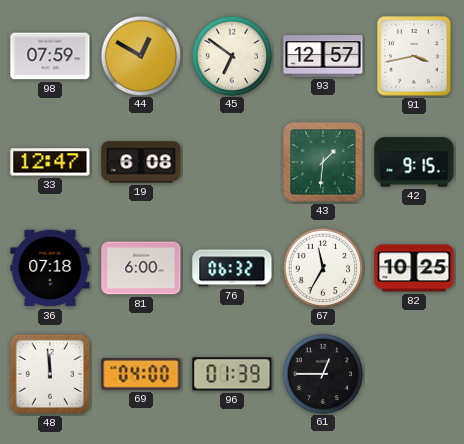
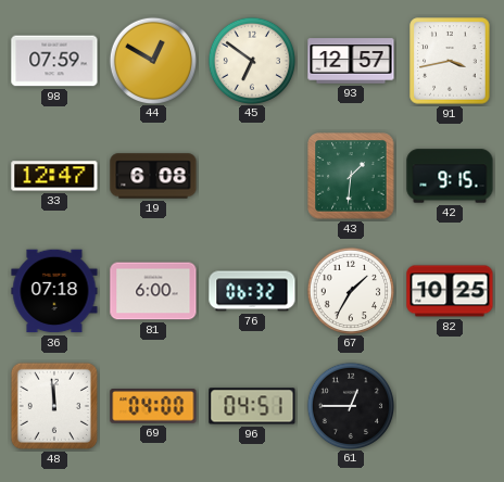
67: 11:35 -> 1:35
96: 01:39 -> 04:51
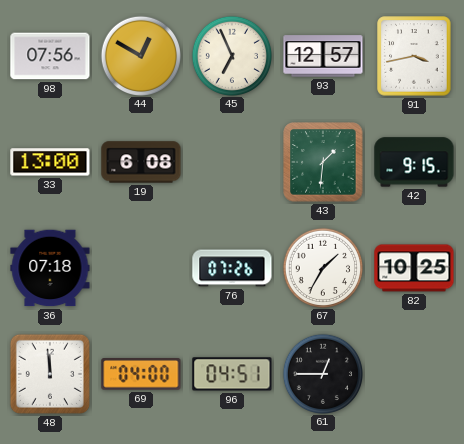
98: 07:59 -> 07:56
45: 6:51 -> 6:56
33: 12:47 -> 13:00
81: 6:00 -> none
76: 06:32 -> 07:26
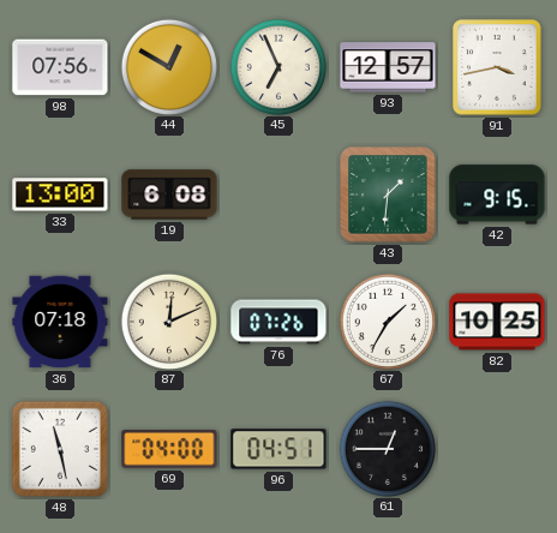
87: none -> 12:11
48: 11:59 -> 11:28
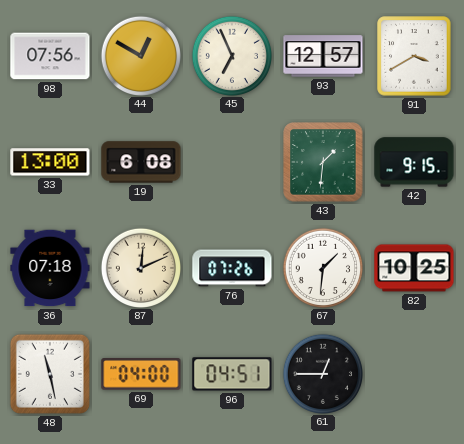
91: 3:43 -> 3:40
67: 1:35 -> 1:31
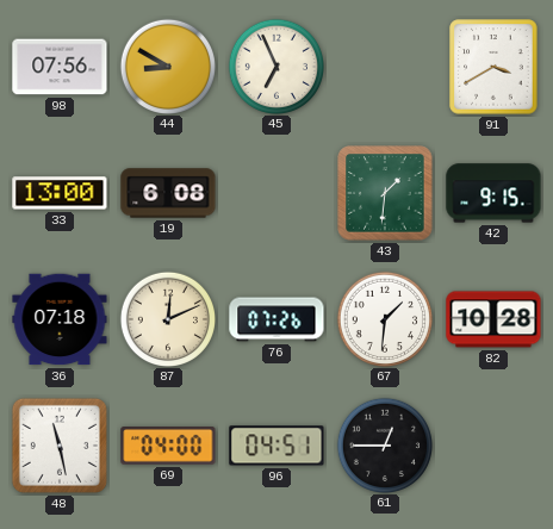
44: 12:50 -> 8:50
93: 12:57 -> none
82: 10:25 -> 10:28
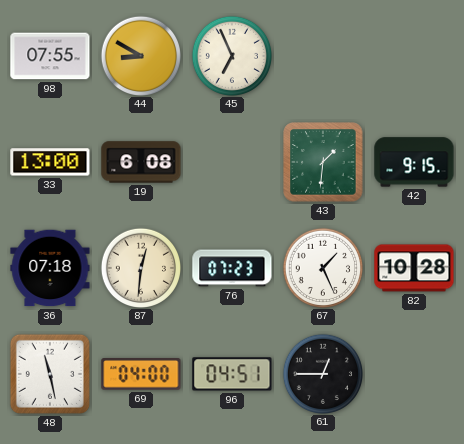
98: 07:56 -> 07:55
91: 3:40 -> none
87: 12:11 -> 12:31
76: 07:26 -> 07:23
67: 1:31 -> 1:26
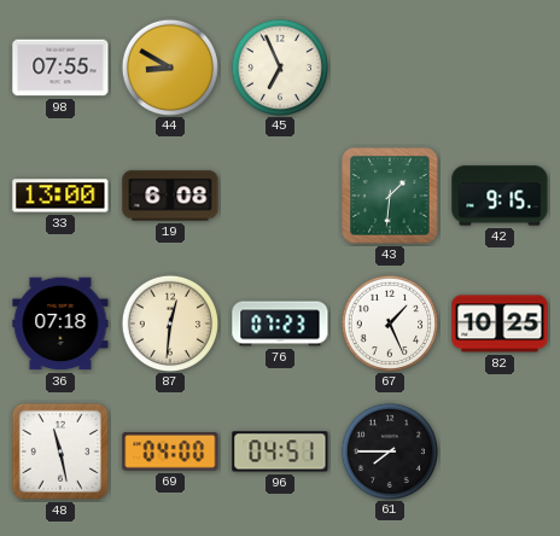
82: 10:28 -> 10:25
61: 12:45 -> 7:45
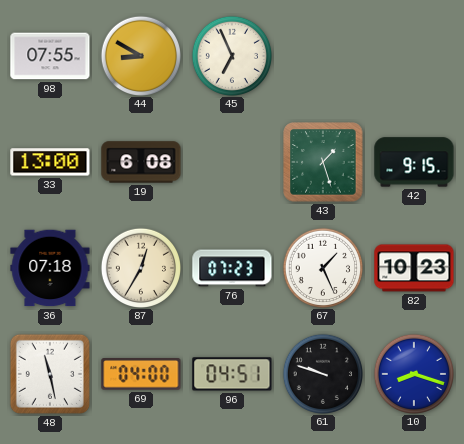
43: 1:31 -> 1:27
87: 12:31 -> 12:35
82: 10:25 -> 10:23
61: 7:45 -> 9:48
10: none -> 8:18
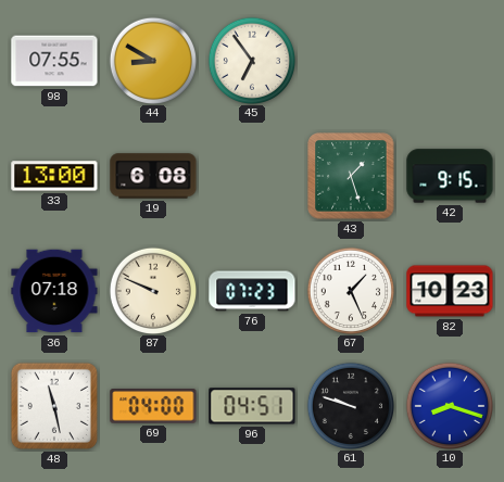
45: 6:56 -> 6:54
87: 12:35 -> 9:49
